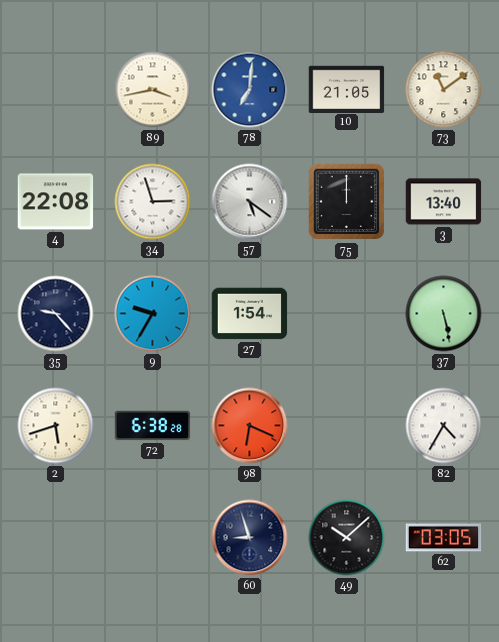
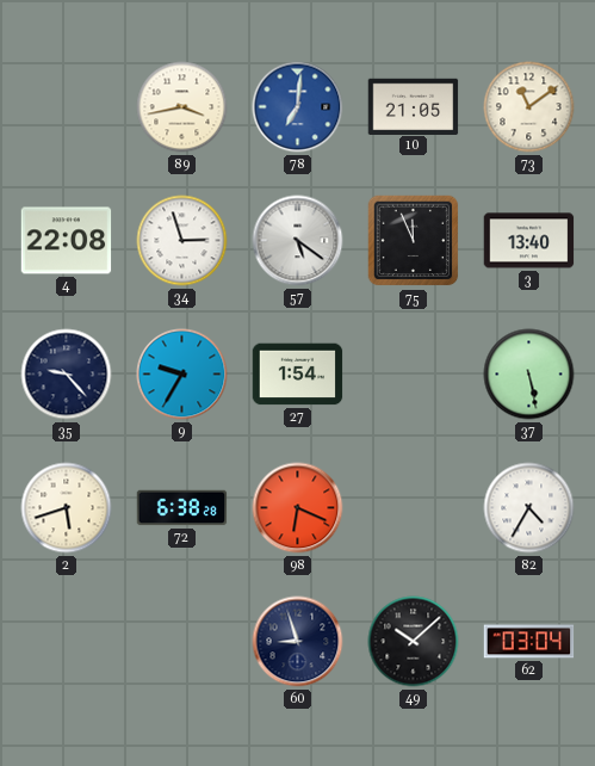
75: 12:00 -> 11:56
62: 03:05 -> 03:04
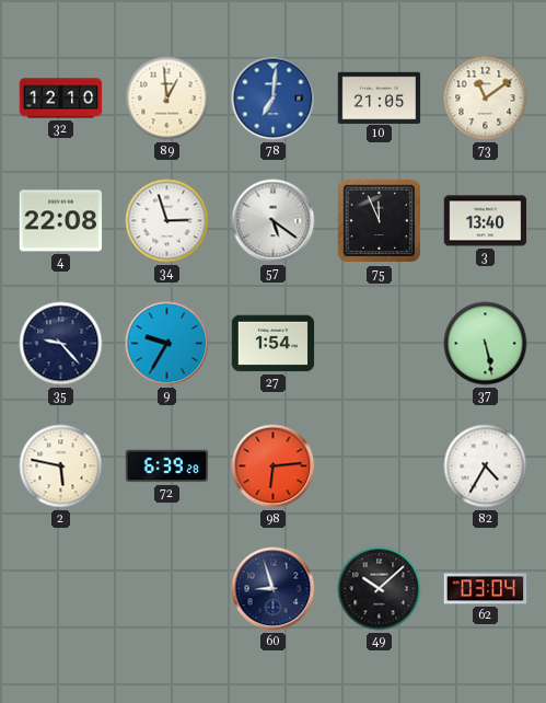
32: none -> 12:10
89: 3:43 -> 12:59
2: 5:42 -> 5:47
72: 6:38 -> 6:39
98: 6:19 -> 6:14
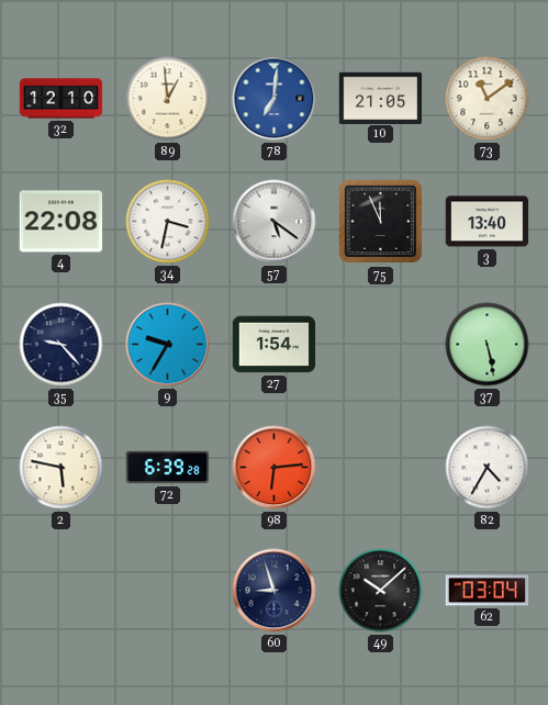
34: 2:57 -> 3:32
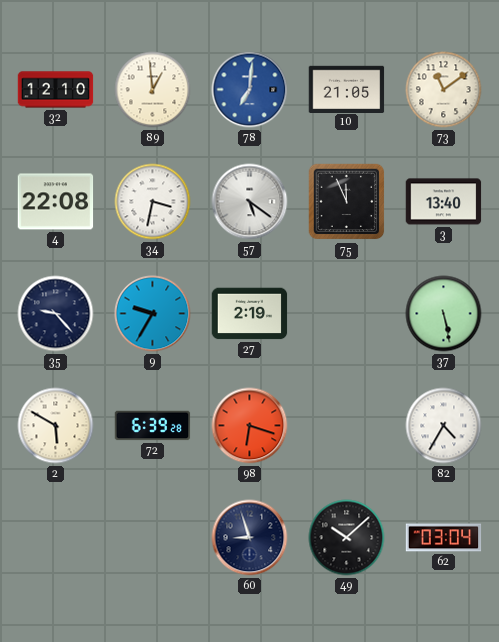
27: 1:54 -> 2:19
2: 5:47 -> 5:50
98: 6:14 -> 6:18
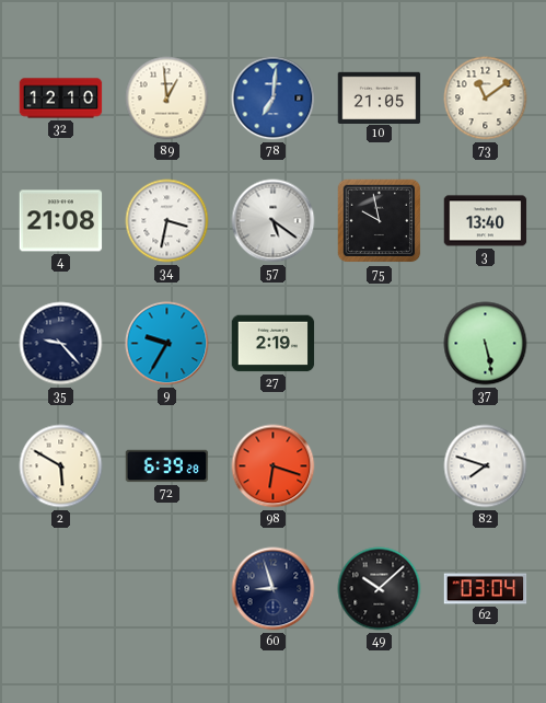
4: 22:08 -> 21:08
75: 11:56 -> 9:58
82: 4:35 -> 7:48
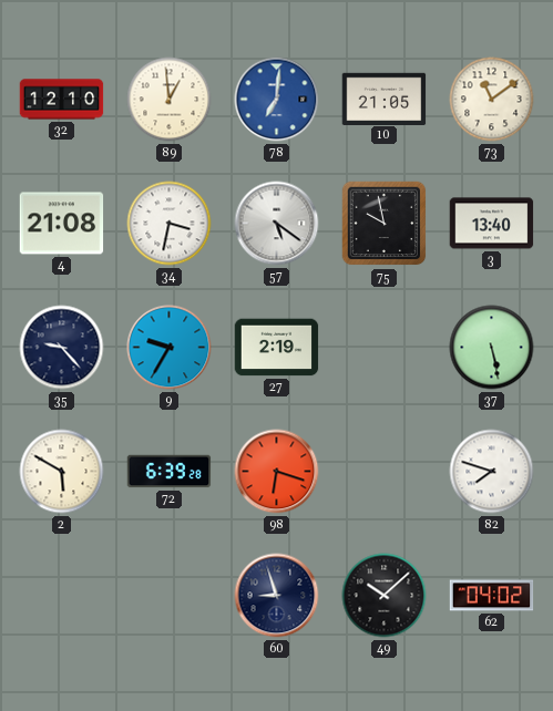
62: 03:04 -> 04:02
